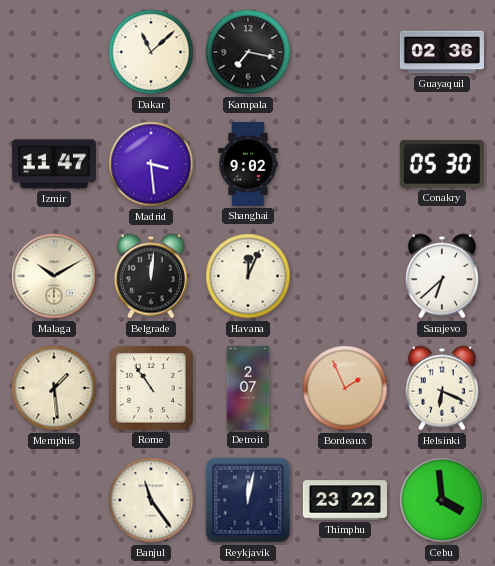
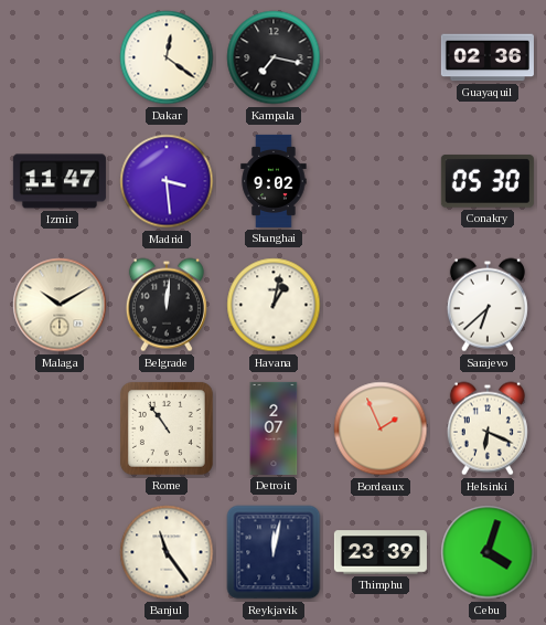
Dakar: 11:08 -> 12:21
Havana: 12:04 -> 1:02
Memphis: 1:29 -> none
Thimphu: 23:22 -> 23:39
Cebu: 3:59 -> 4:03
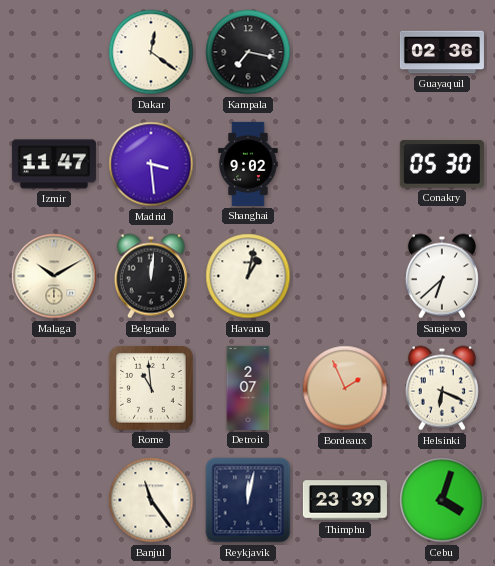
Rome: 10:54 -> 10:59
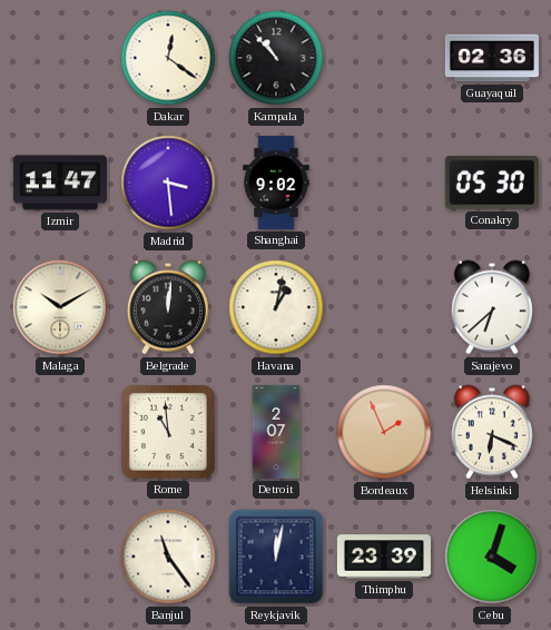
Kampala: 7:17 -> 10:53
